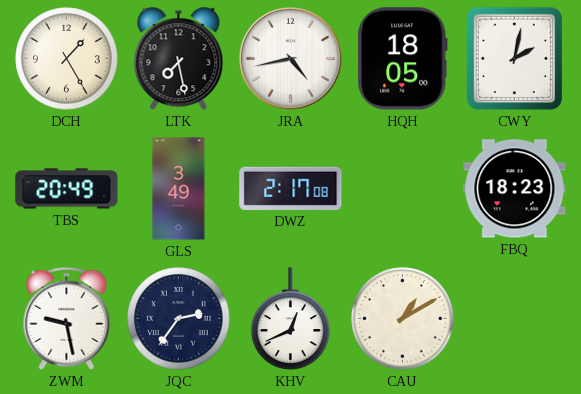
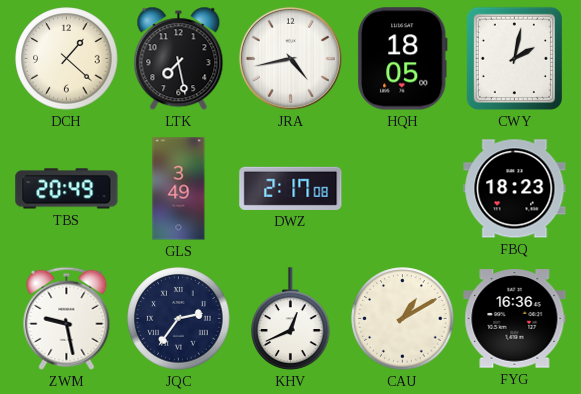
DCH: 1:25 -> 1:22
FYG: none -> 16:36
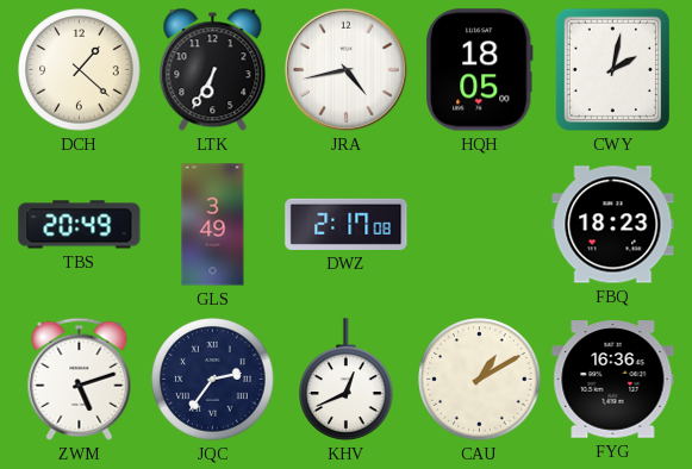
LTK: 7:28 -> 6:35
ZWM: 9:28 -> 5:12
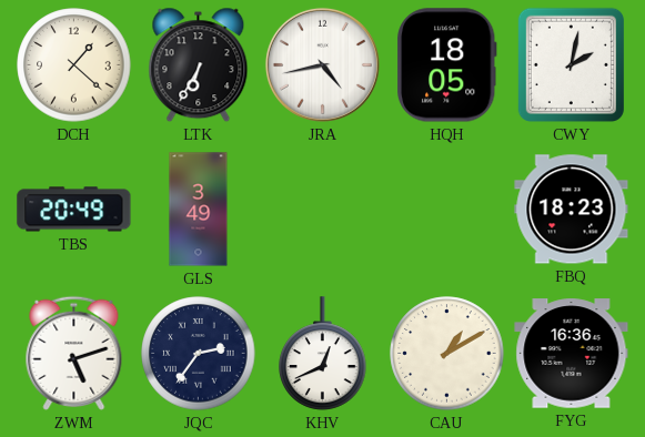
DWZ: 2:17 -> none
